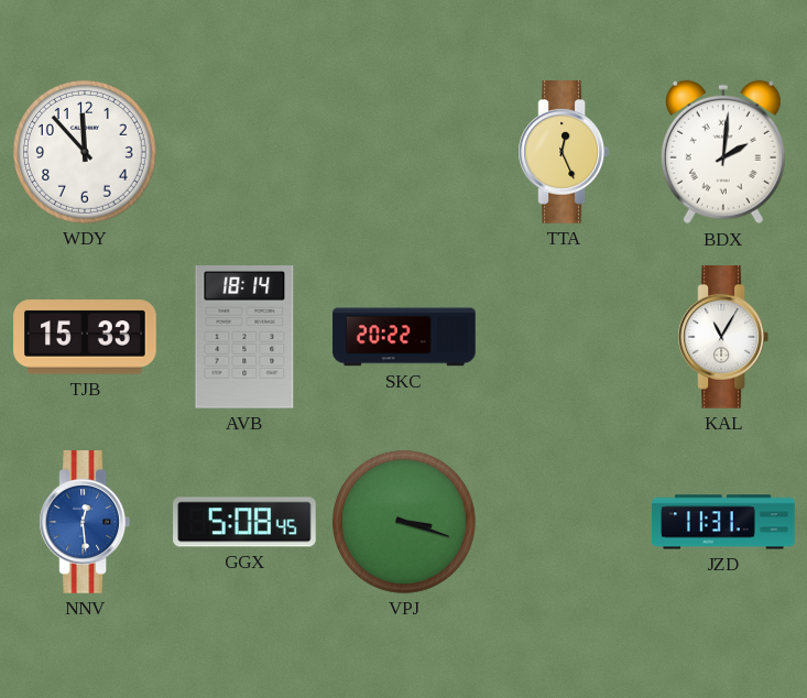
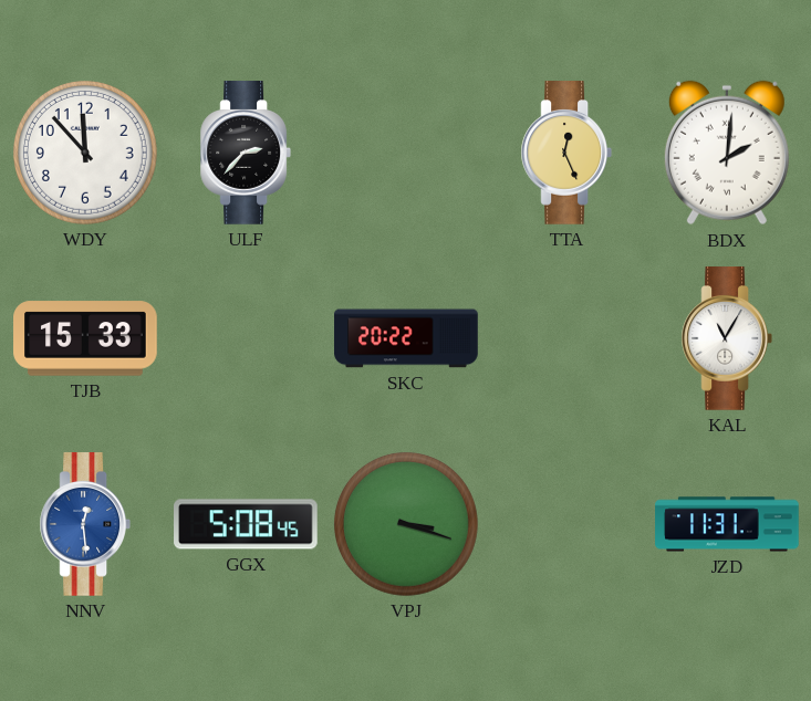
ULF: none -> 2:37
AVB: 18:14 -> none
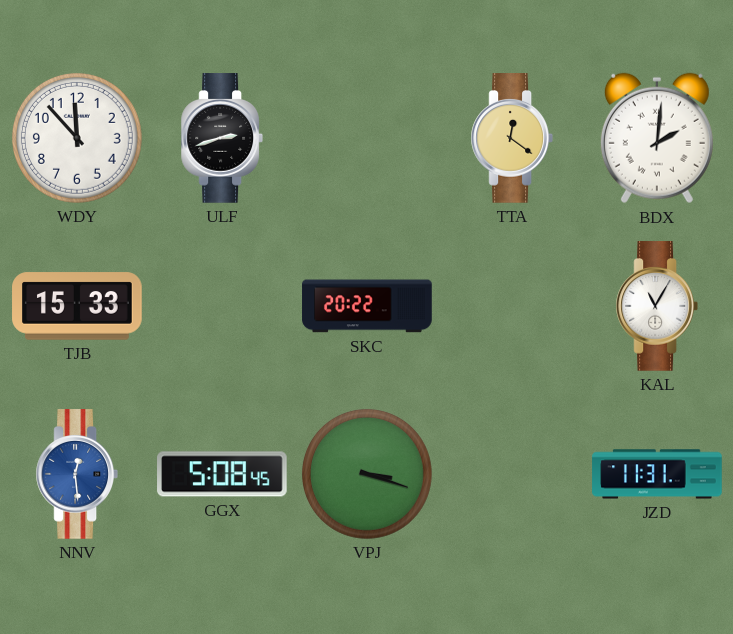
ULF: 2:37 -> 2:42
TTA: 12:26 -> 12:21
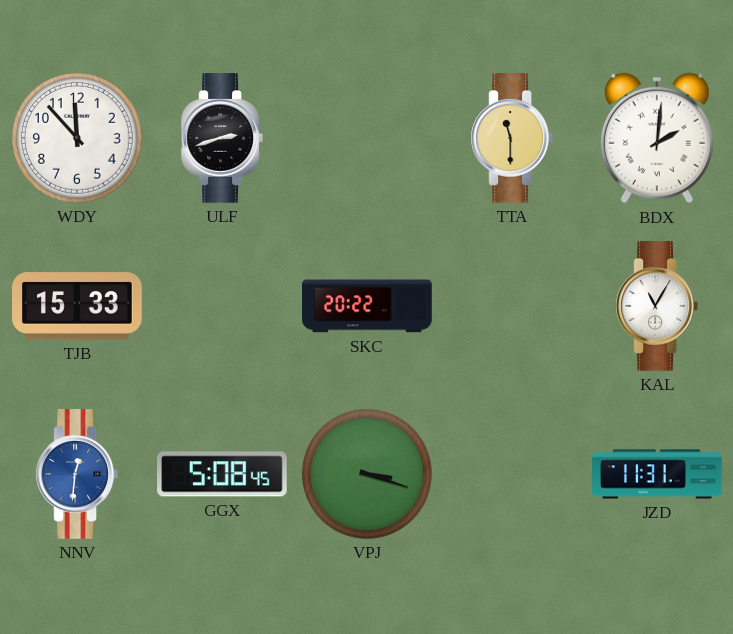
TTA: 12:21 -> 11:30
NNV: 12:29 -> 12:31
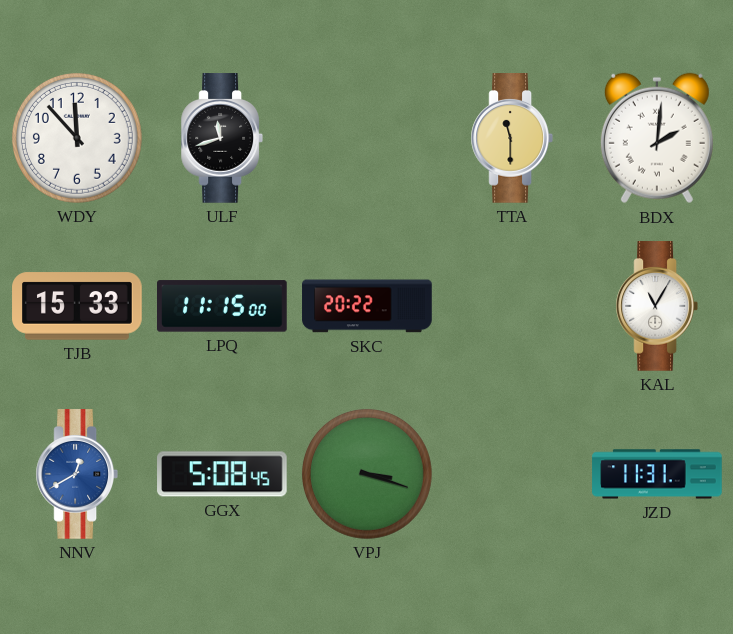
ULF: 2:42 -> 11:42
LPQ: none -> 11:15
NNV: 12:31 -> 12:40
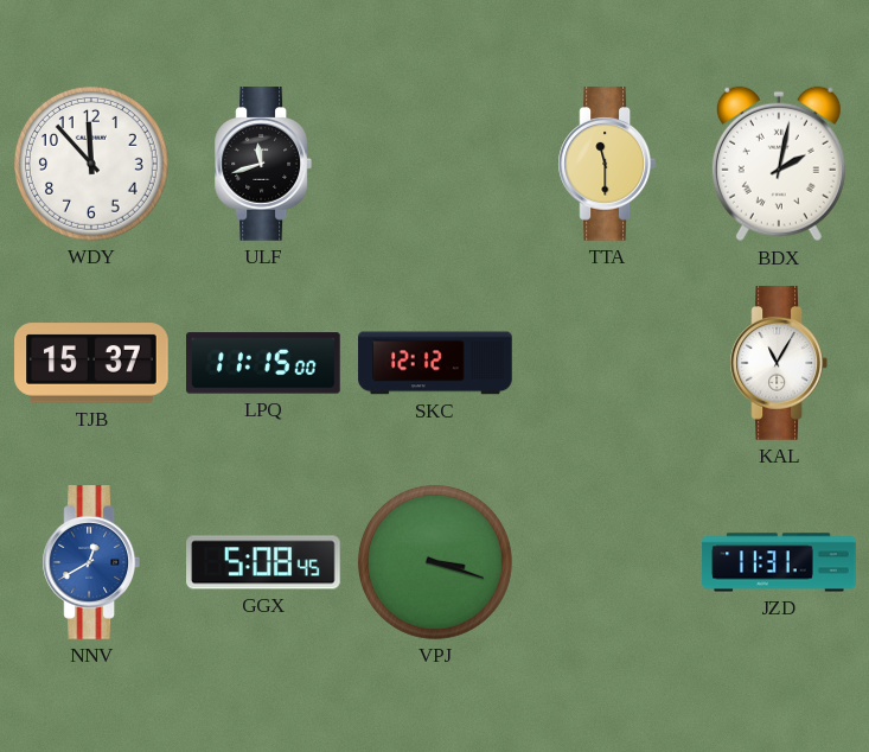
BDX: 2:01 -> 2:02
TJB: 15:33 -> 15:37
SKC: 20:22 -> 12:12
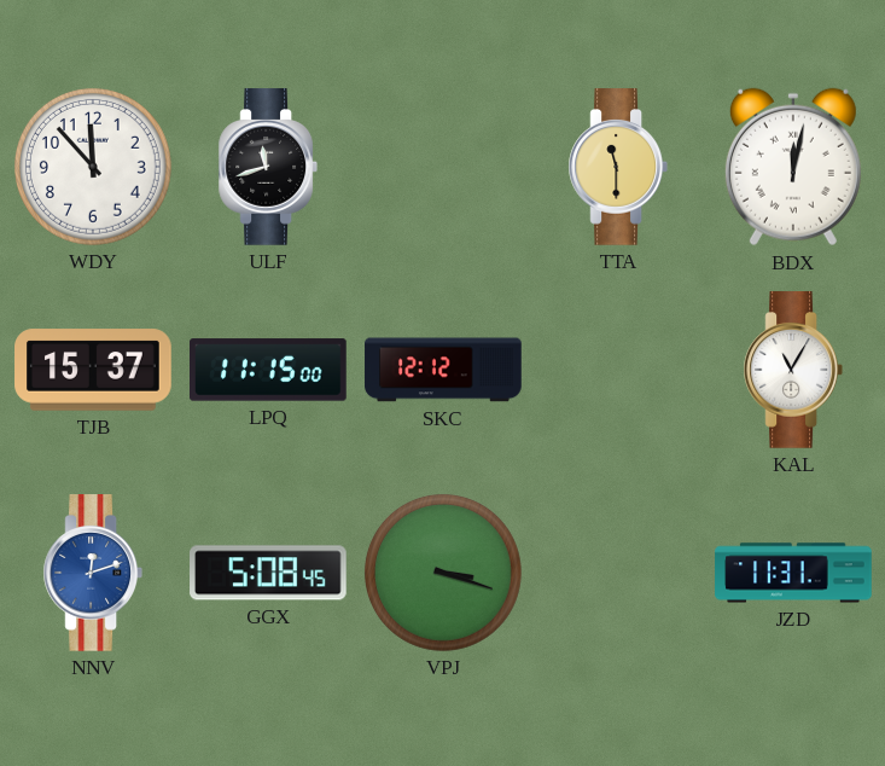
BDX: 2:02 -> 12:02
NNV: 12:40 -> 12:12
